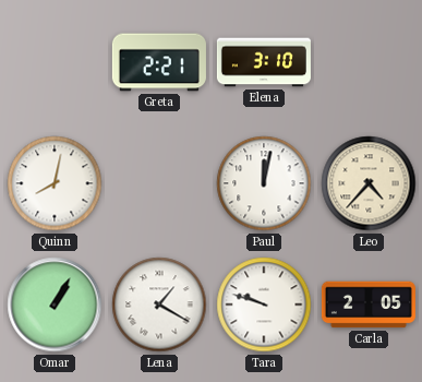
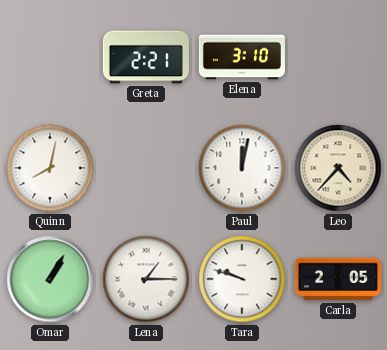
Lena: 1:20 -> 1:15
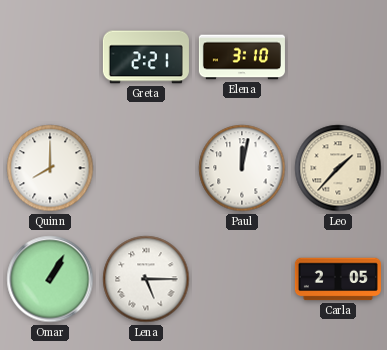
Quinn: 8:02 -> 8:00
Leo: 4:37 -> 1:37
Lena: 1:15 -> 5:15
Tara: 9:48 -> none
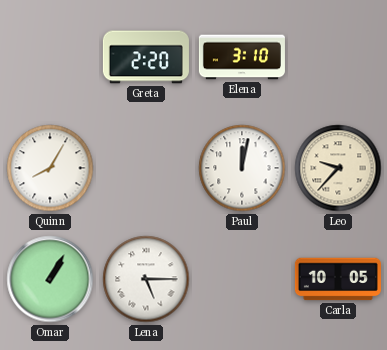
Greta: 2:21 -> 2:20
Quinn: 8:00 -> 8:05
Leo: 1:37 -> 9:37
Carla: 2:05 -> 10:05
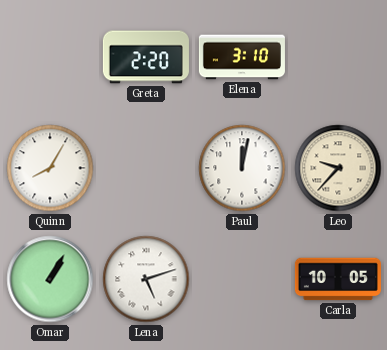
Lena: 5:15 -> 5:12
